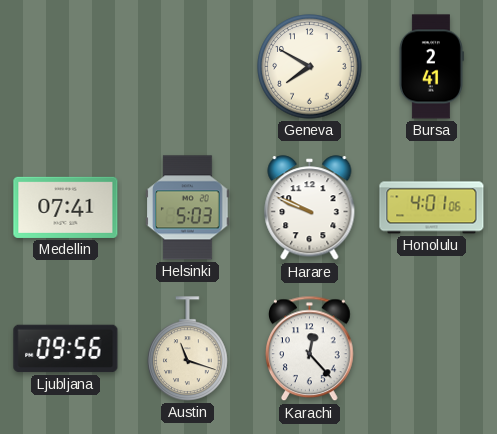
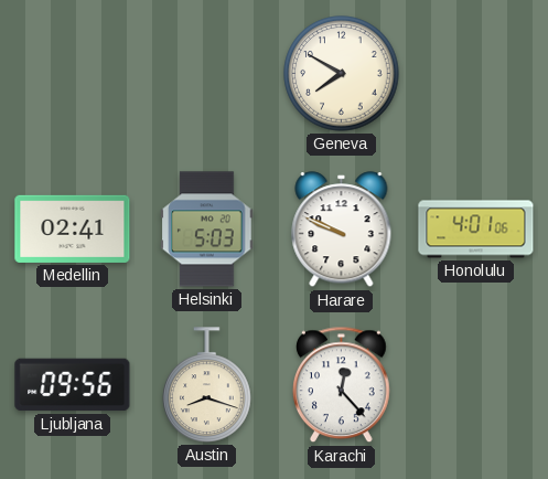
Bursa: 2:41 -> none
Medellin: 07:41 -> 02:41
Austin: 11:18 -> 8:18
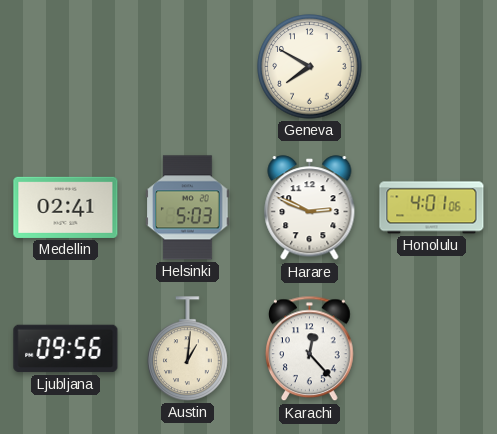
Harare: 9:49 -> 2:49
Austin: 8:18 -> 1:01
